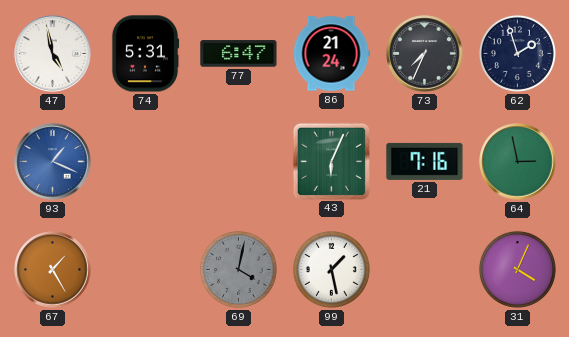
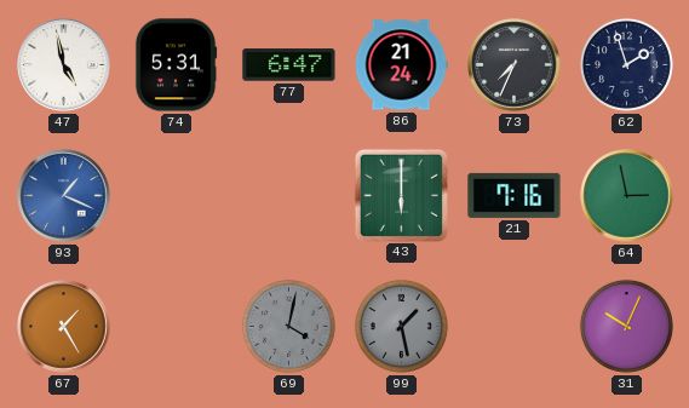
43: 6:04 -> 6:00
99 dial: white -> grey
31: 4:04 -> 10:04
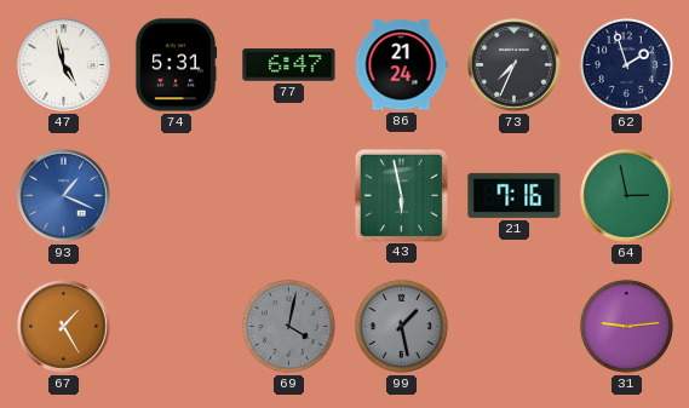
43: 6:00 -> 5:58
31: 10:04 -> 9:14
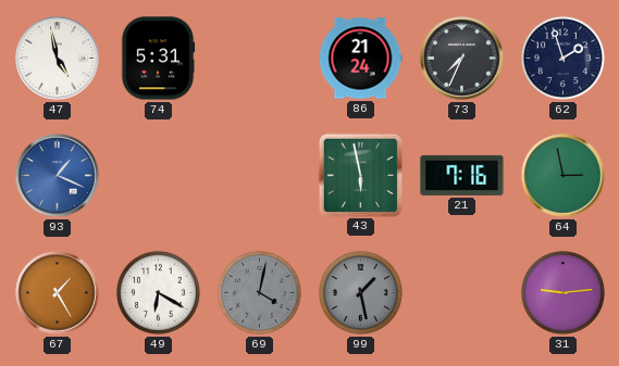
77: 6:47 -> none
49: none -> 6:20
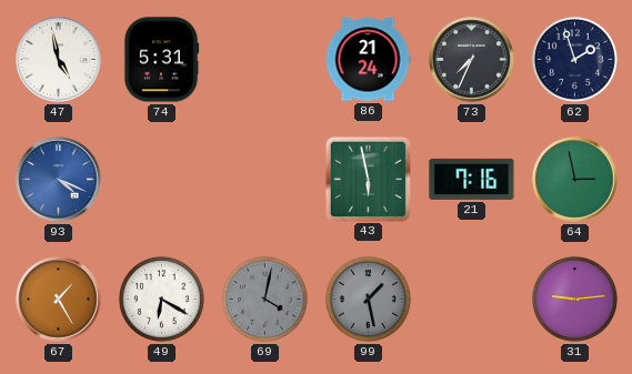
93: 1:19 -> 4:19
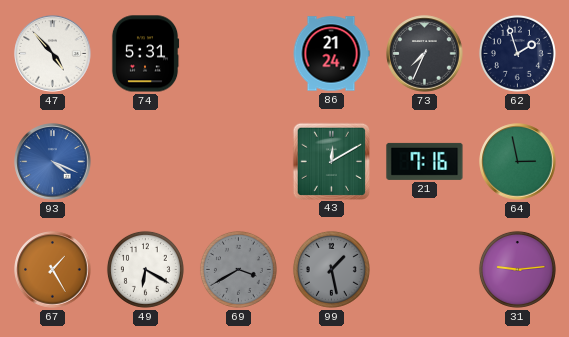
47: 4:58 -> 4:53
43: 5:58 -> 12:10
69: 4:02 -> 3:40
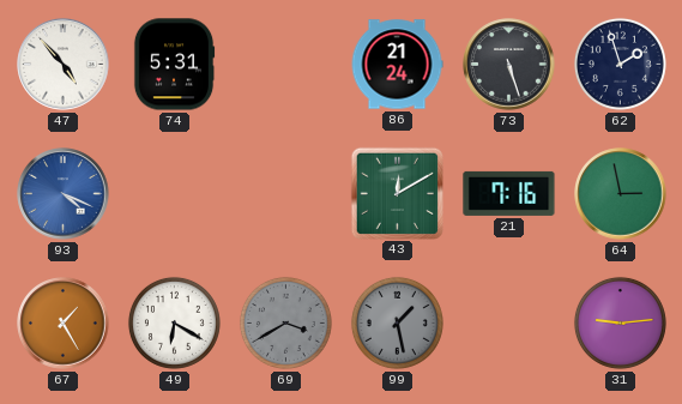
73: 7:34 -> 5:27
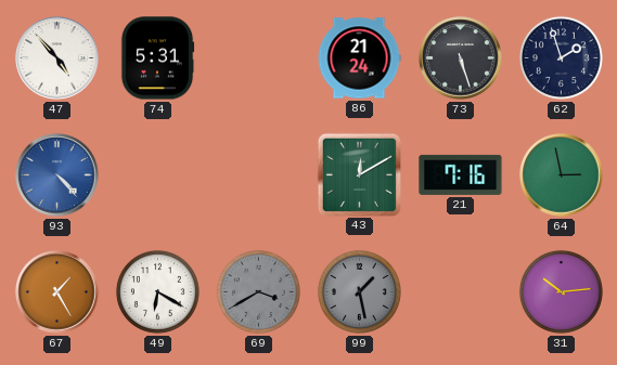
93: 4:19 -> 4:23
31: 9:14 -> 10:14
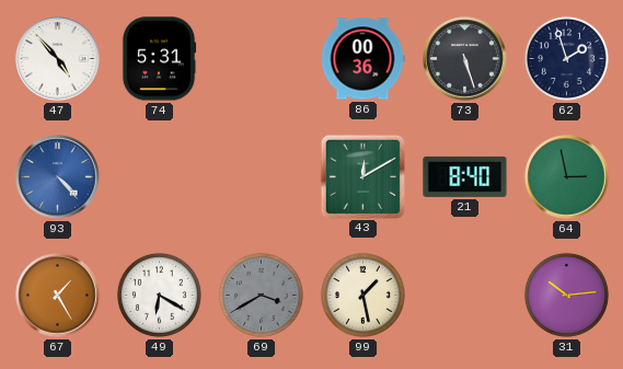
86: 21:24 -> 00:36
21: 7:16 -> 8:40
99 dial: grey -> cream
